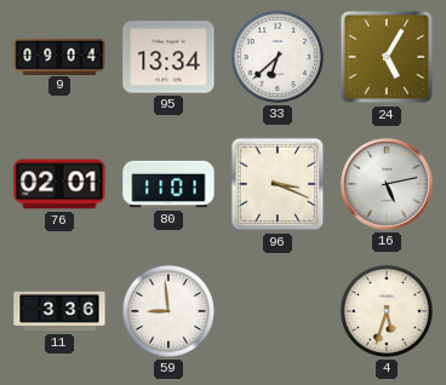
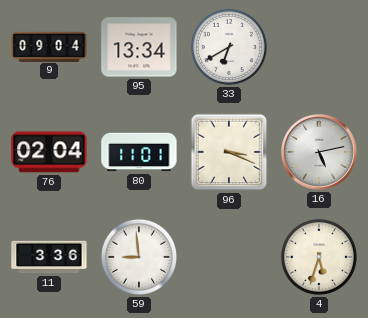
33: 6:38 -> 6:40
24: 5:05 -> none
76: 02:01 -> 02:04
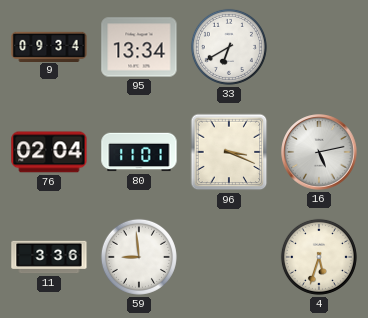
9: 09:04 -> 09:34
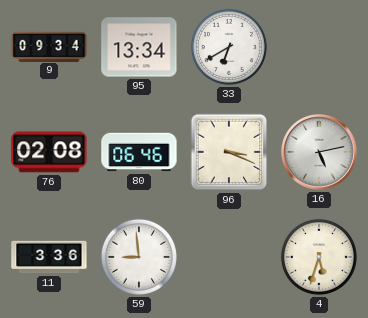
76: 02:04 -> 02:08
80: 11:01 -> 06:46
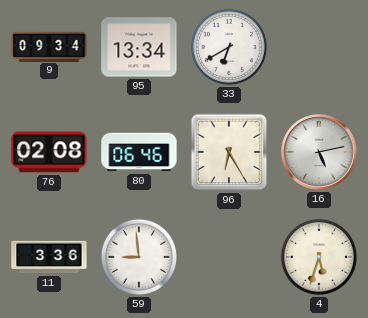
96: 3:19 -> 6:25
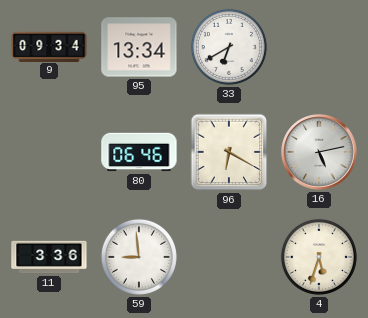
76: 02:08 -> none
96: 6:25 -> 6:20
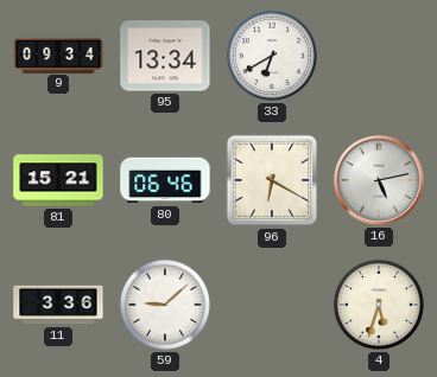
81: none -> 15:21
59: 8:59 -> 9:08
